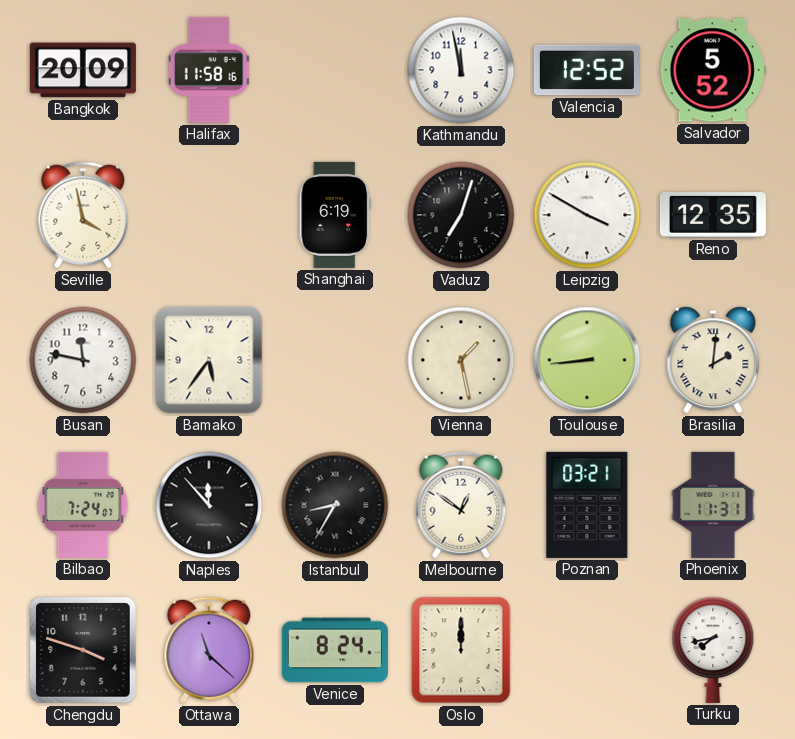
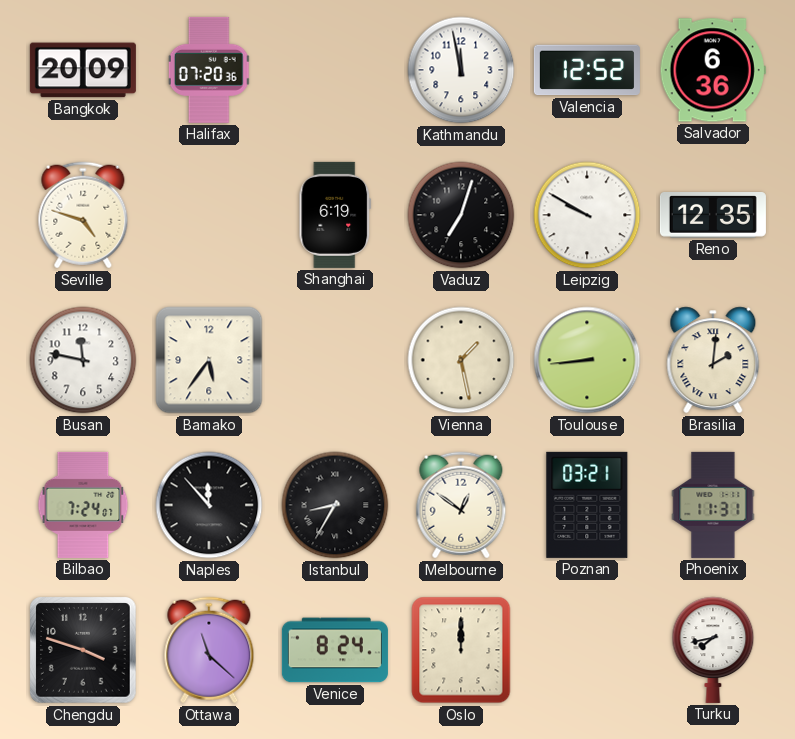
Halifax: 11:58 -> 07:20
Salvador: 5:52 -> 6:36
Seville: 3:58 -> 4:48
Leipzig: 3:50 -> 9:50
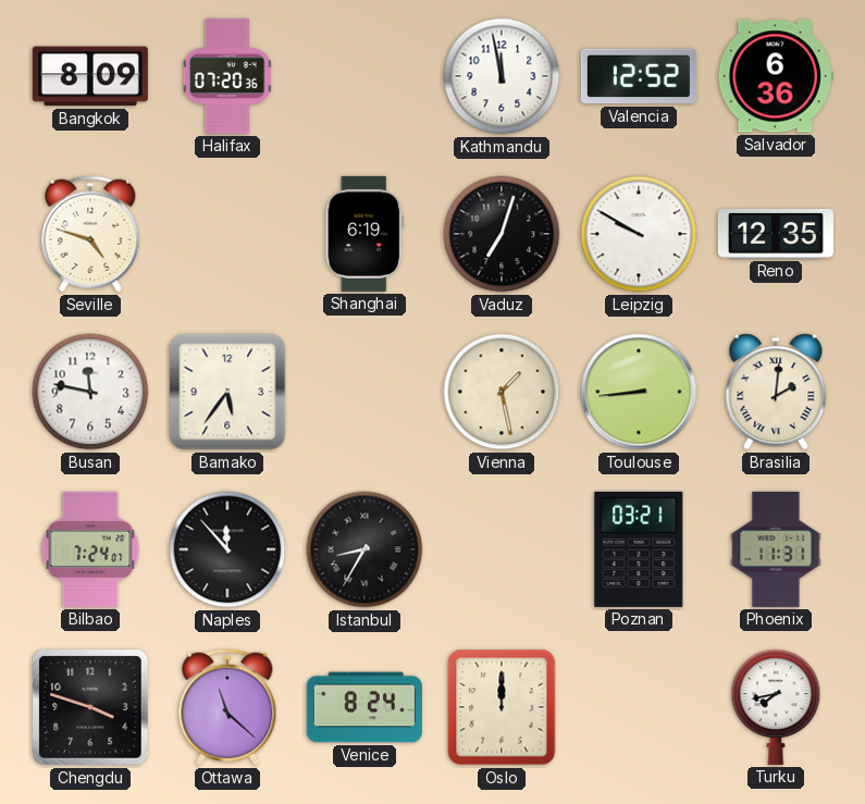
Bangkok: 20:09 -> 8:09
Melbourne: 12:51 -> none
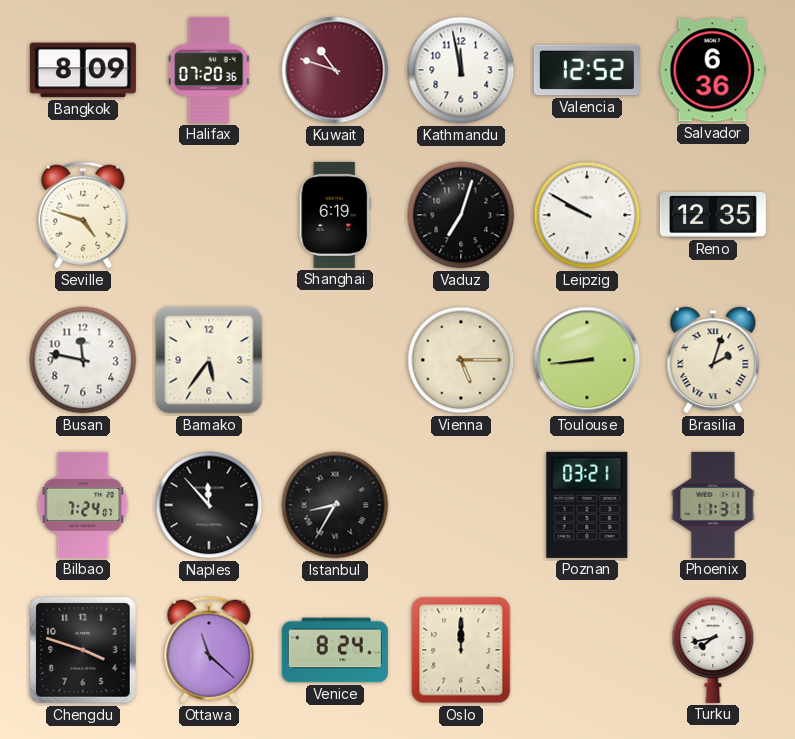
Kuwait: none -> 10:48
Vienna: 1:28 -> 5:15
Brasilia: 2:01 -> 2:03
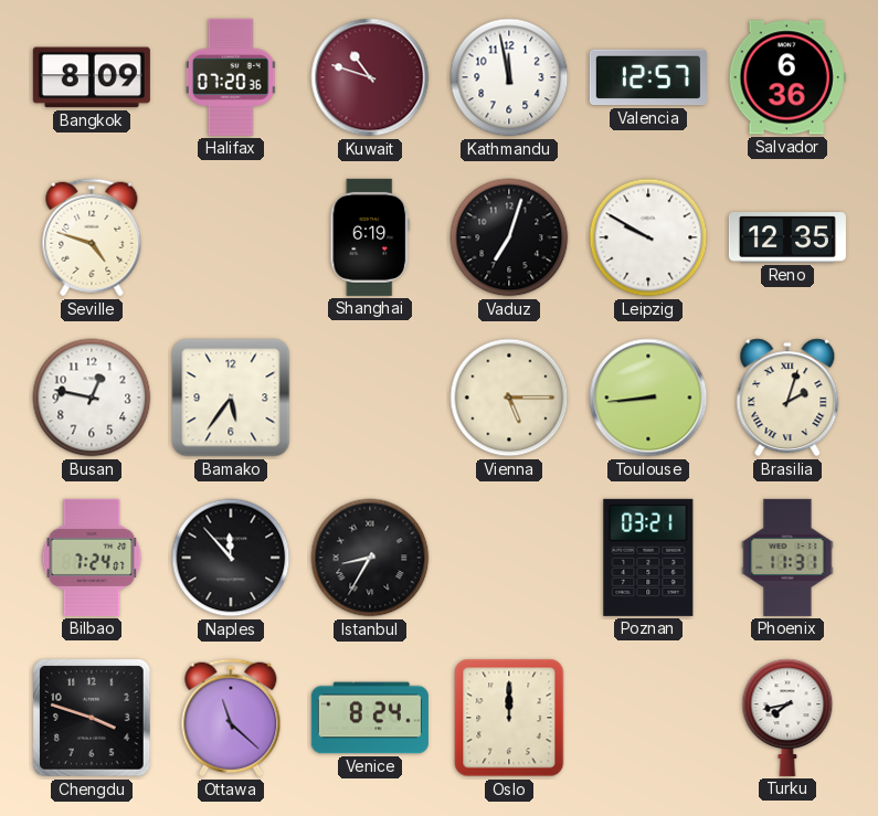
Valencia: 12:52 -> 12:57
Busan: 11:47 -> 12:47
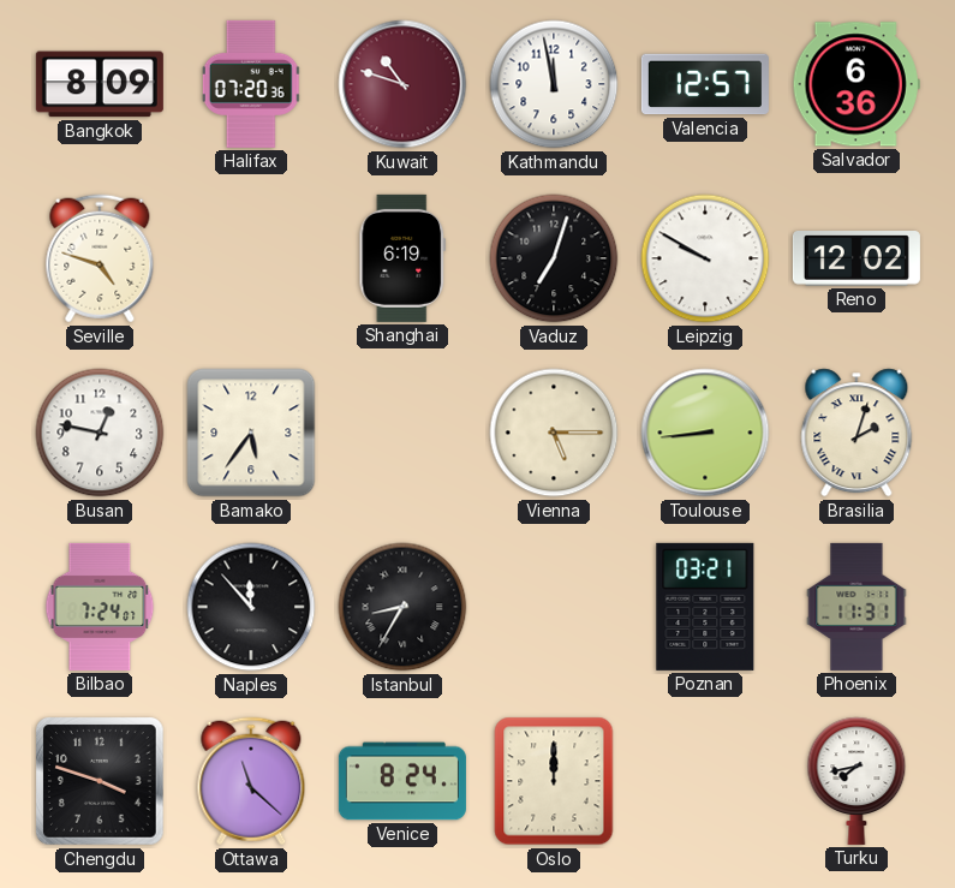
Reno: 12:35 -> 12:02
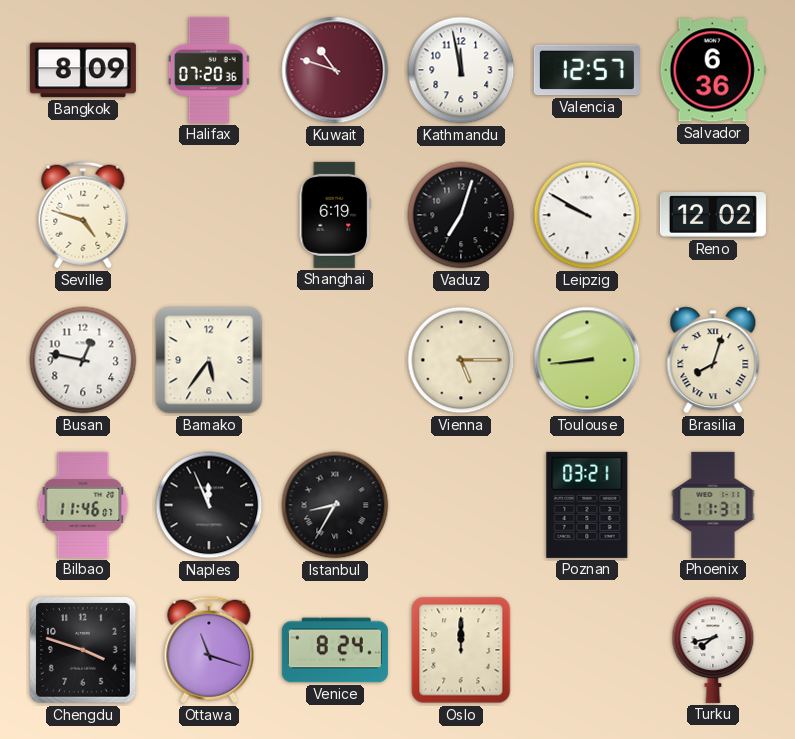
Brasilia: 2:03 -> 8:03
Bilbao: 7:24 -> 11:46
Naples: 11:53 -> 11:56
Ottawa: 11:22 -> 11:18
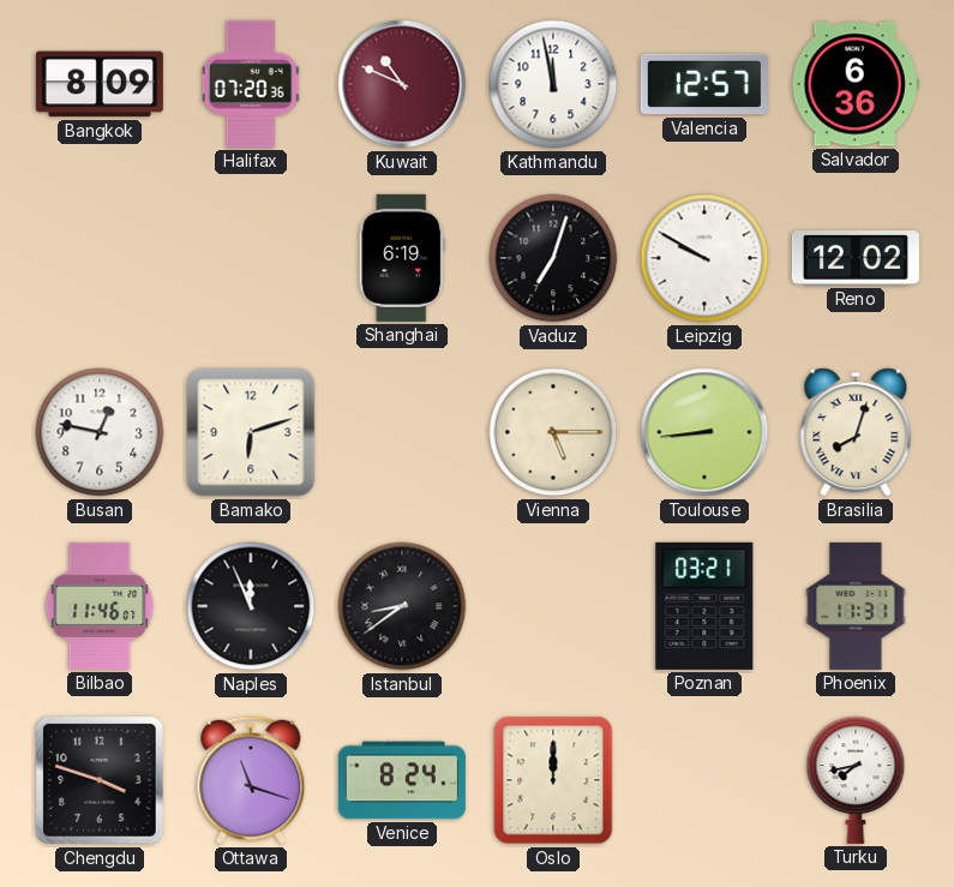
Kuwait: 10:48 -> 10:49
Seville: 4:48 -> none
Bamako: 5:36 -> 6:12
Istanbul: 8:35 -> 8:39
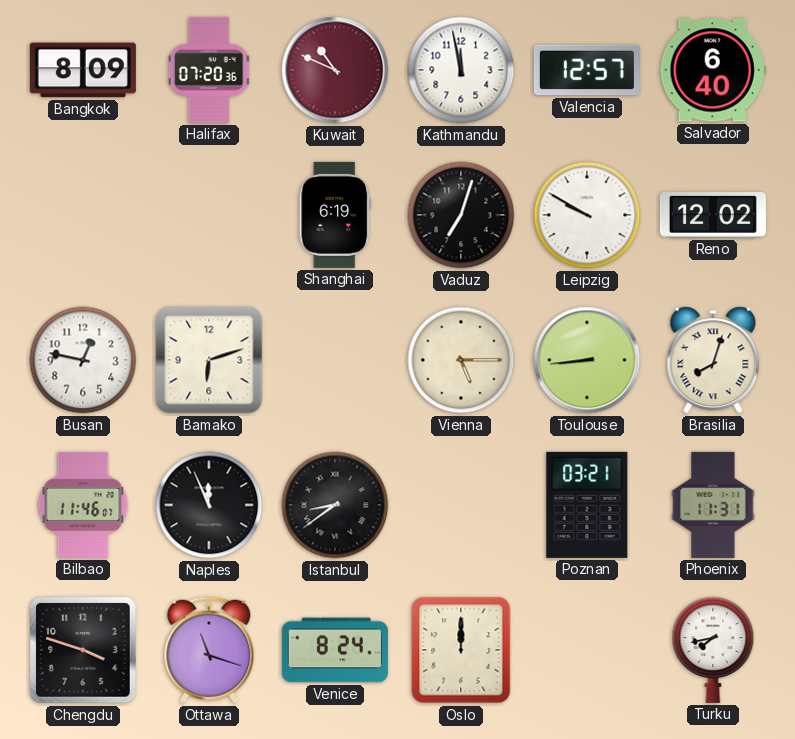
Salvador: 6:36 -> 6:40
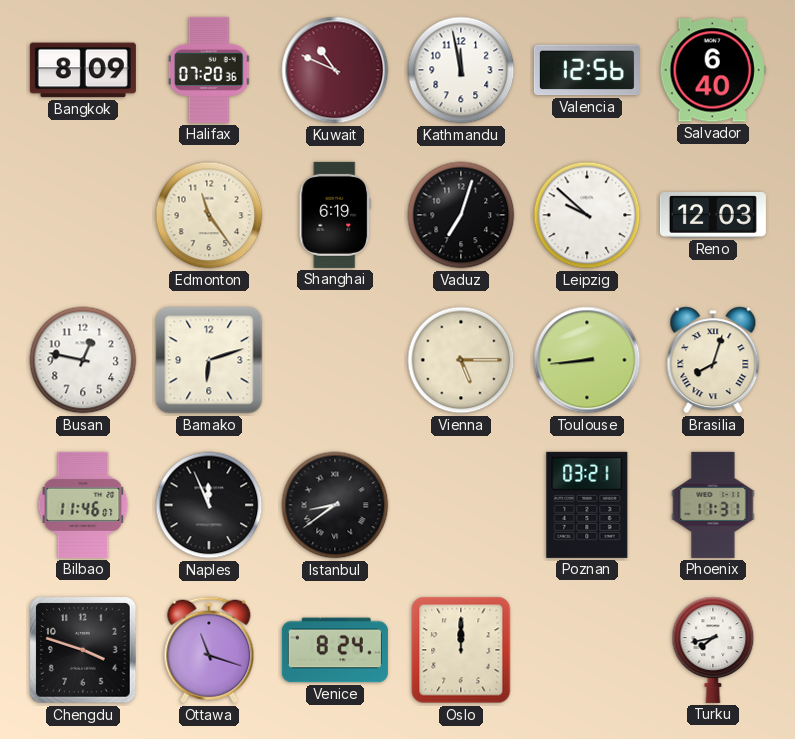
Valencia: 12:57 -> 12:56
Edmonton: none -> 11:24
Leipzig: 9:50 -> 9:52
Reno: 12:02 -> 12:03
